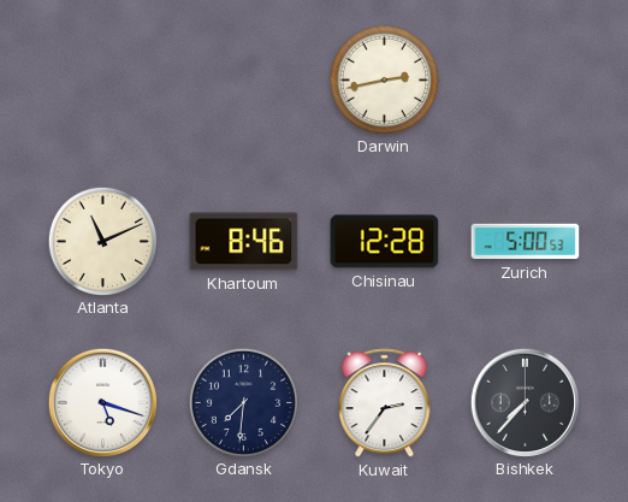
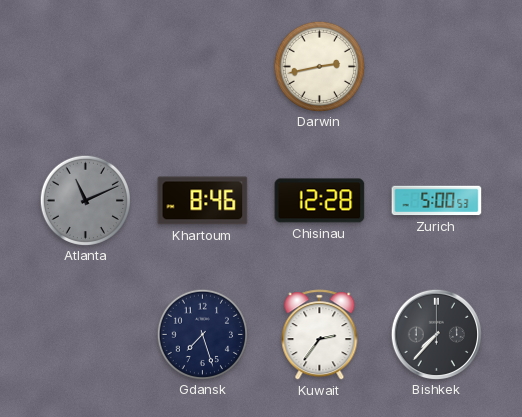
Atlanta dial: cream -> grey
Tokyo: 5:18 -> none
Gdansk: 7:31 -> 7:27
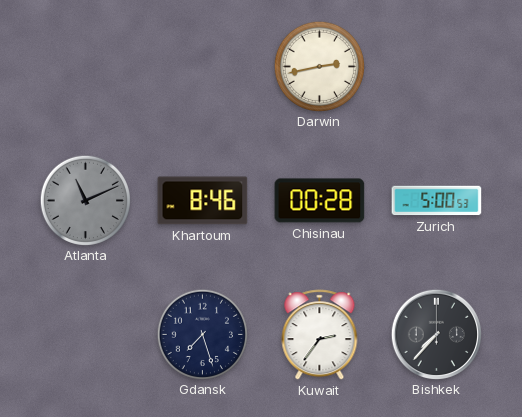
Chisinau: 12:28 -> 00:28
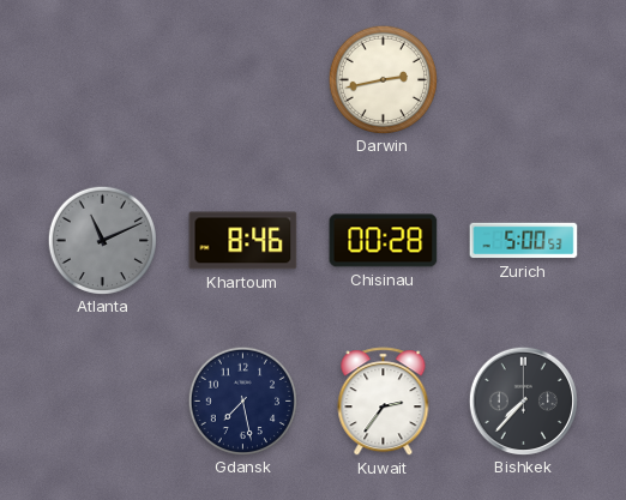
Gdansk: 7:27 -> 7:28
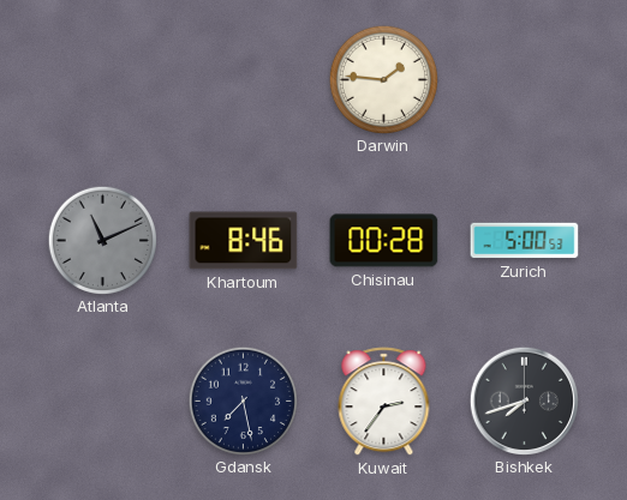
Darwin: 2:43 -> 1:46
Bishkek: 7:37 -> 7:42
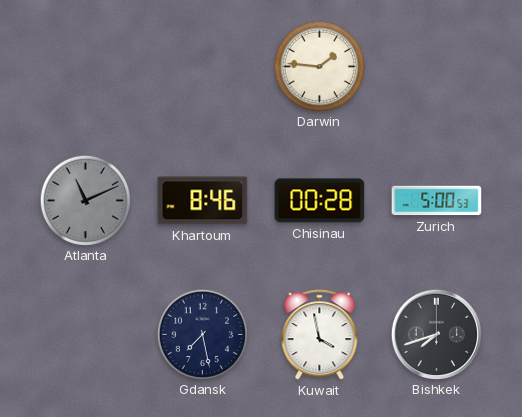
Kuwait: 2:36 -> 3:58
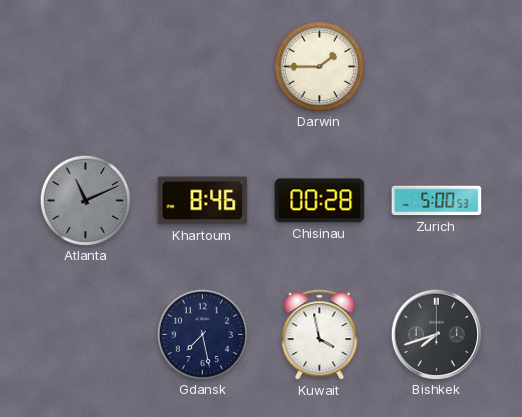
Darwin: 1:46 -> 1:45
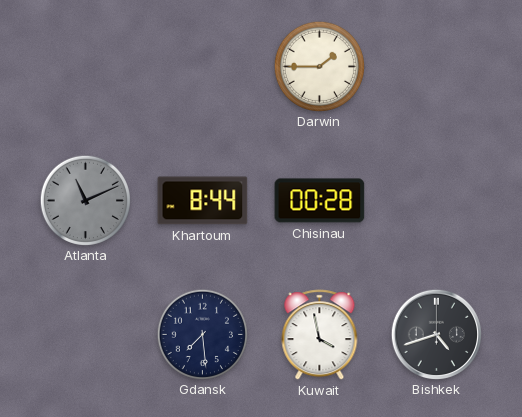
Khartoum: 8:46 -> 8:44
Zurich: 5:00 -> none
Gdansk: 7:28 -> 7:29
Bishkek: 7:42 -> 4:42
